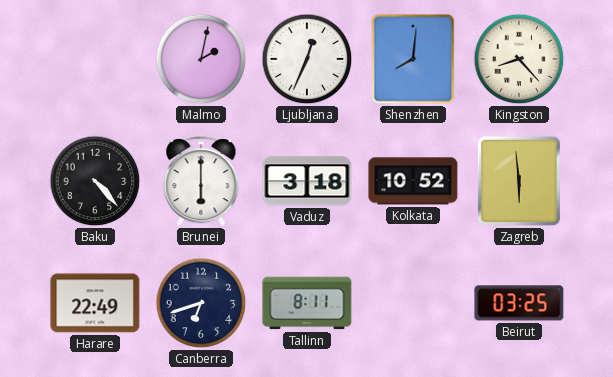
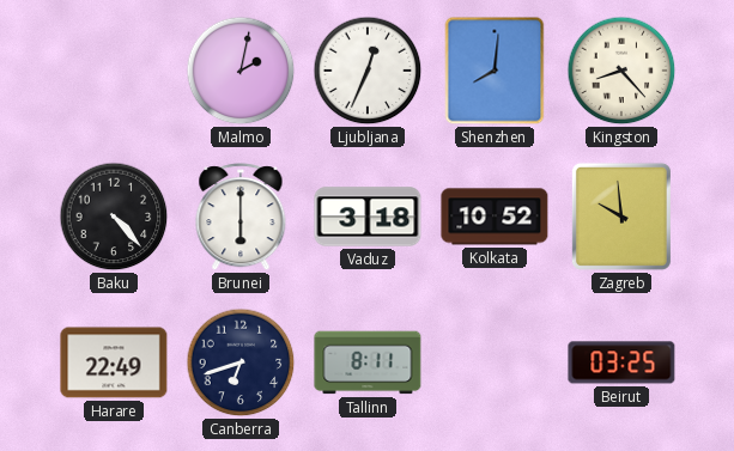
Zagreb: 5:59 -> 9:59
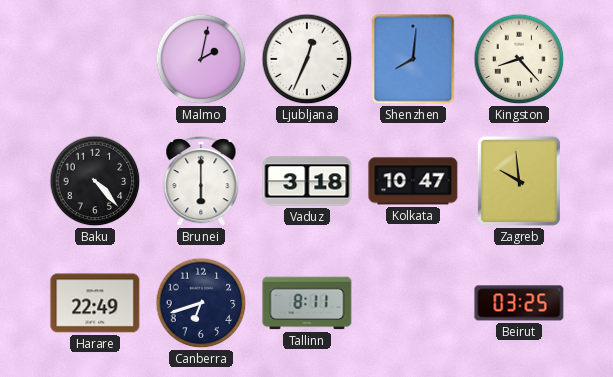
Kolkata: 10:52 -> 10:47
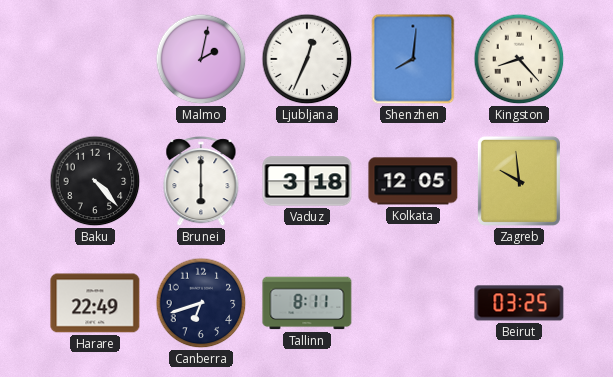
Kolkata: 10:47 -> 12:05
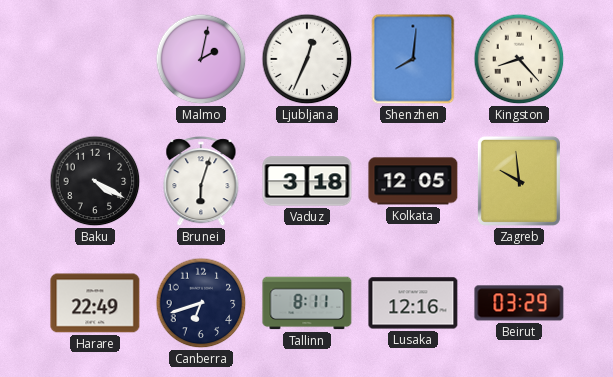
Baku: 4:23 -> 4:20
Brunei: 6:00 -> 6:03
Lusaka: none -> 12:16
Beirut: 03:25 -> 03:29
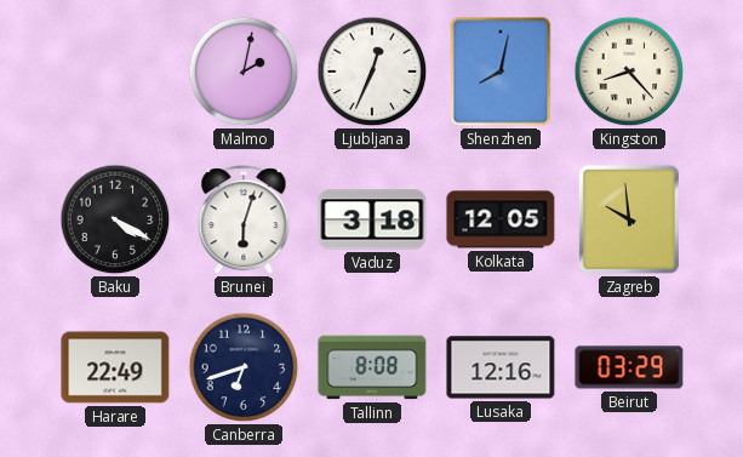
Shenzhen: 8:01 -> 8:02
Tallinn: 8:11 -> 8:08
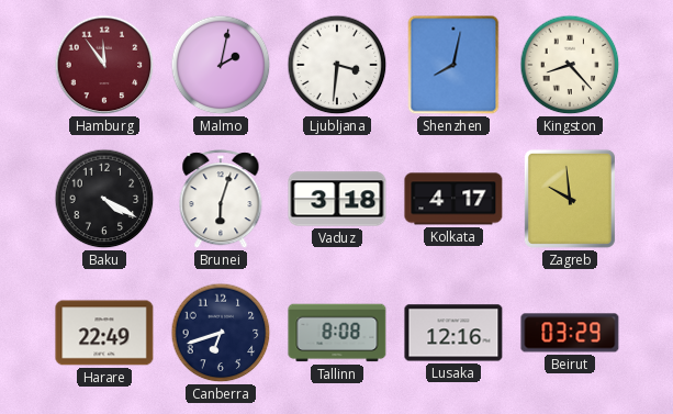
Hamburg: none -> 11:54
Ljubljana: 12:34 -> 3:31
Kolkata: 12:05 -> 4:17
